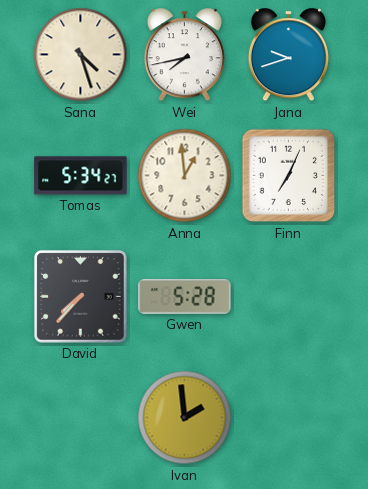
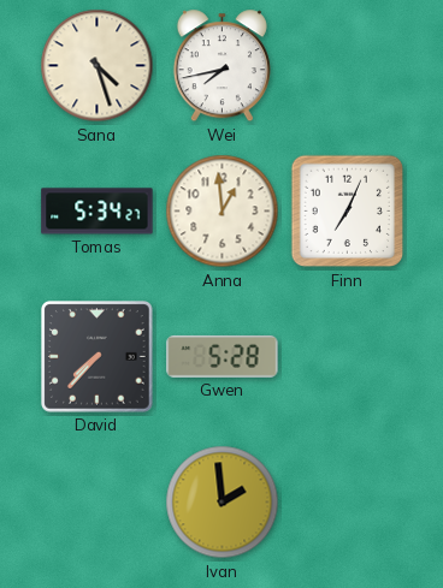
Jana: 9:42 -> none
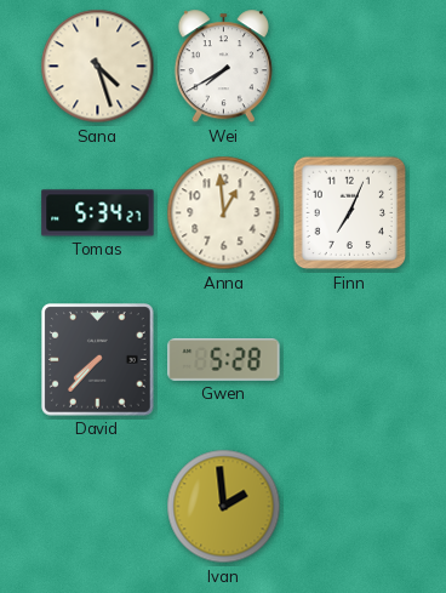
Wei: 7:43 -> 7:40
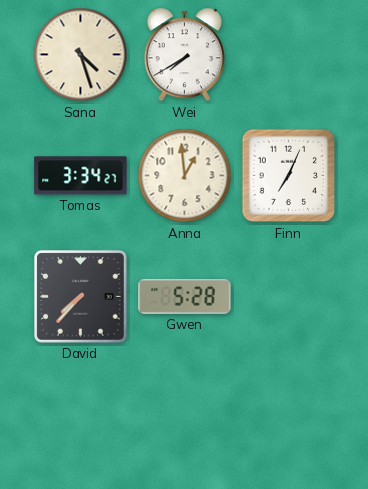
Tomas: 5:34 -> 3:34
Ivan: 1:59 -> none
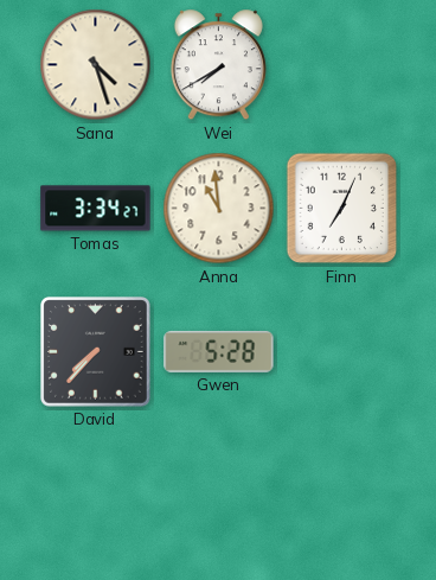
Anna: 12:59 -> 10:59
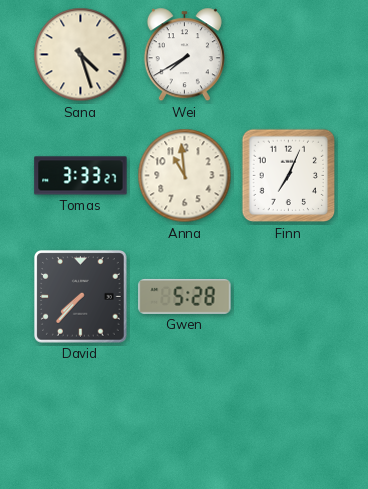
Tomas: 3:34 -> 3:33
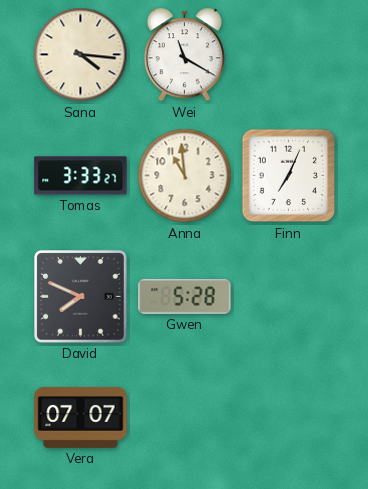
Sana: 4:27 -> 4:16
Wei: 7:40 -> 11:20
David: 7:37 -> 7:49
Vera: none -> 07:07
